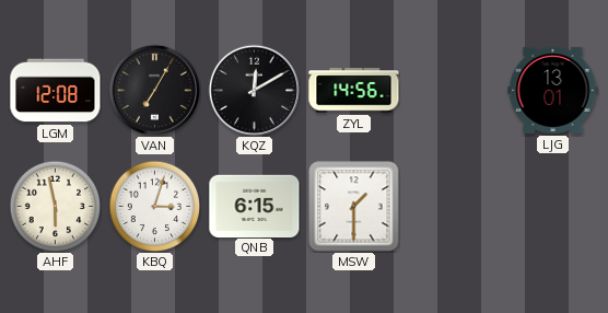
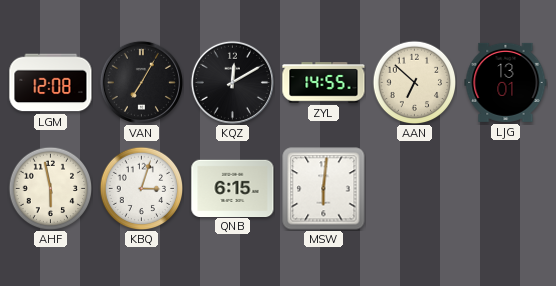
ZYL: 14:56 -> 14:55
AAN: none -> 6:52
MSW: 1:30 -> 6:01
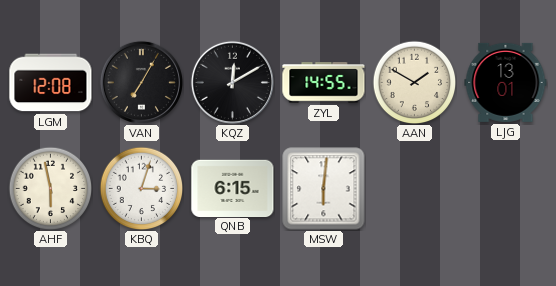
AAN: 6:52 -> 1:50
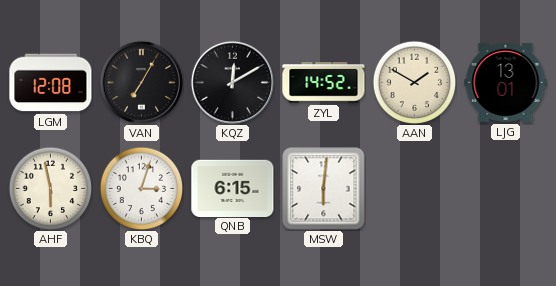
ZYL: 14:55 -> 14:52
